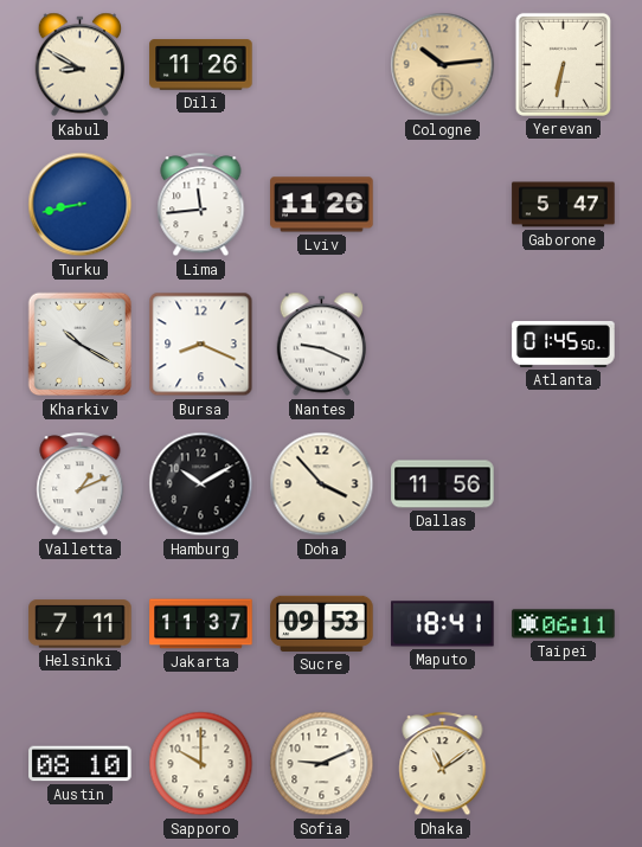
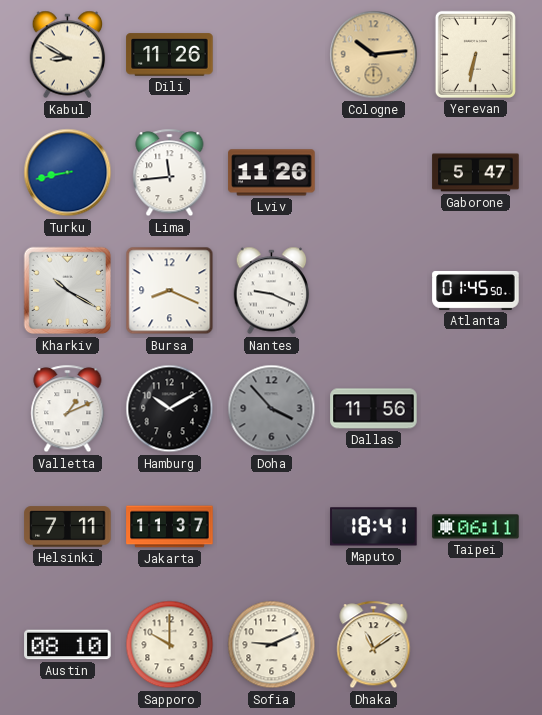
Doha dial: cream -> grey
Sucre: 09:53 -> none
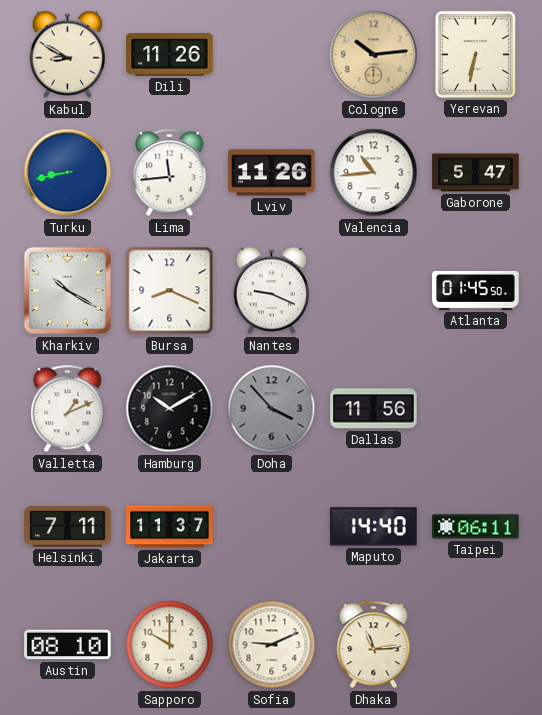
Valencia: none -> 10:44
Maputo: 18:41 -> 14:40
Dhaka: 11:09 -> 11:14
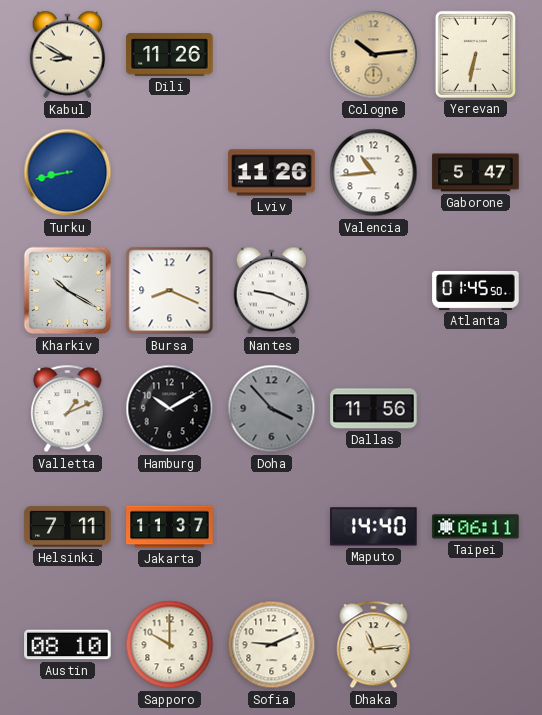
Lima: 11:44 -> none
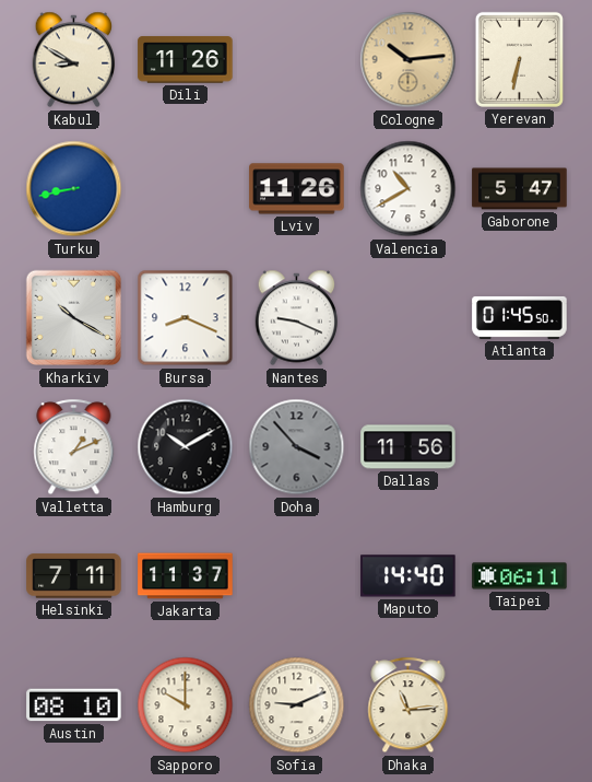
Valencia: 10:44 -> 10:40
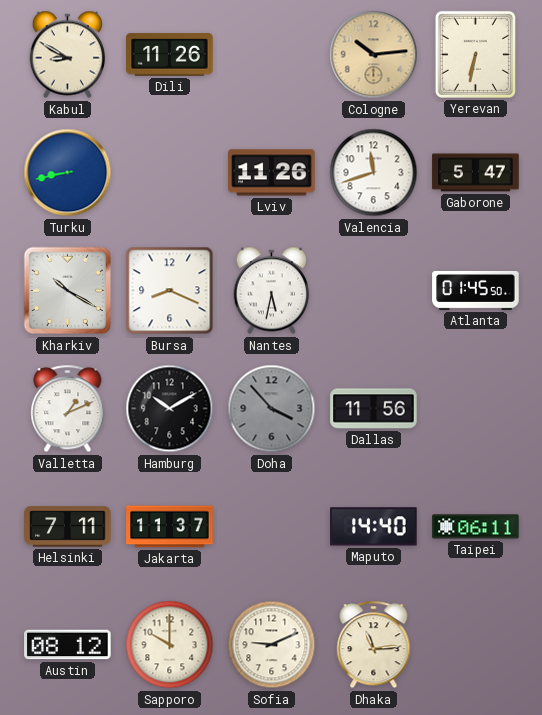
Valencia: 10:40 -> 11:42
Nantes: 9:19 -> 5:32
Austin: 08:10 -> 08:12
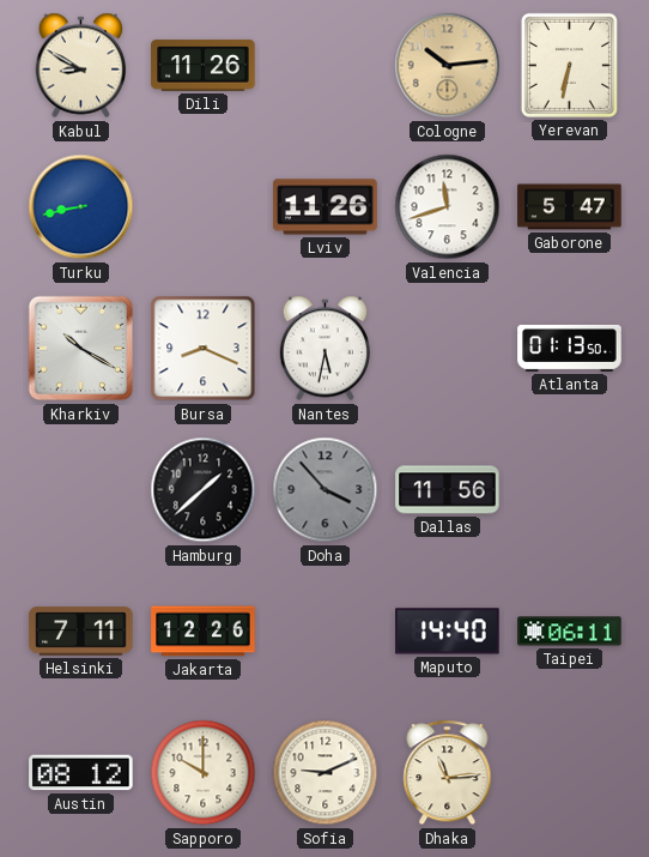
Atlanta: 01:45 -> 01:13
Valletta: 1:11 -> none
Hamburg: 10:10 -> 1:38
Jakarta: 11:37 -> 12:26
